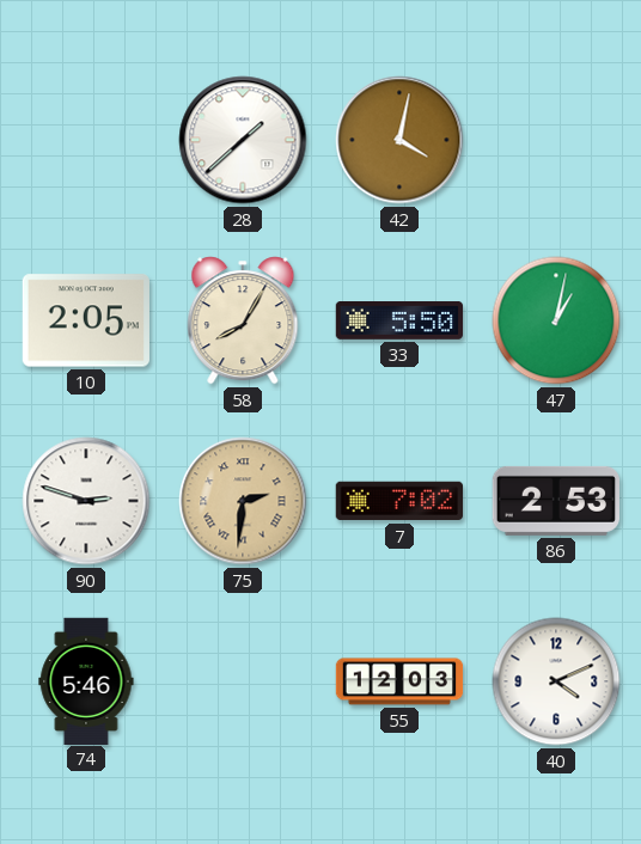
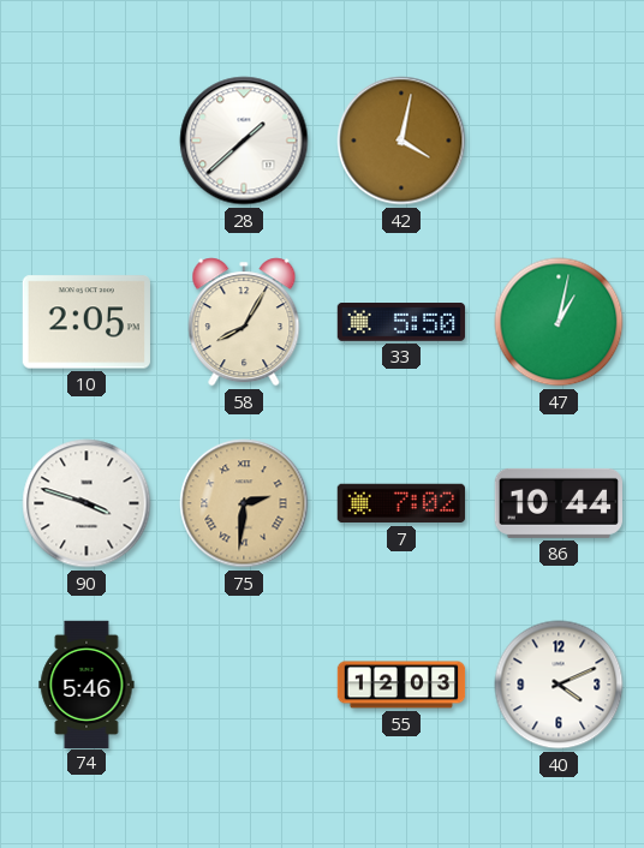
90: 2:48 -> 3:48
86: 2:53 -> 10:44
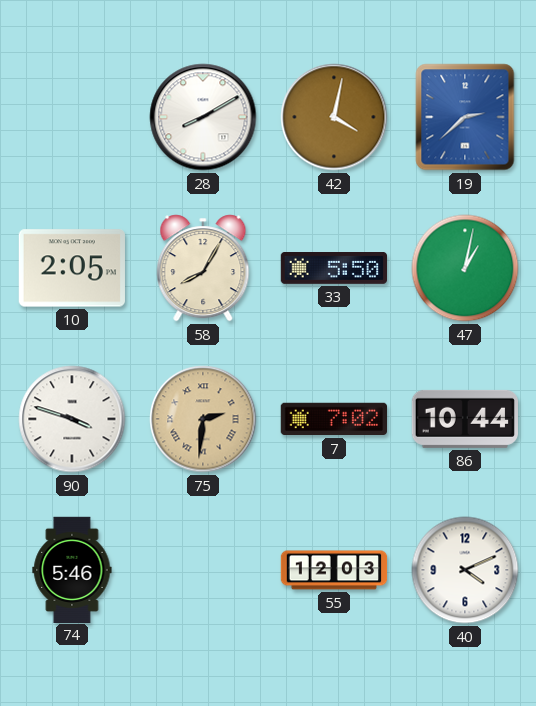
28: 1:38 -> 8:10
19: none -> 2:38
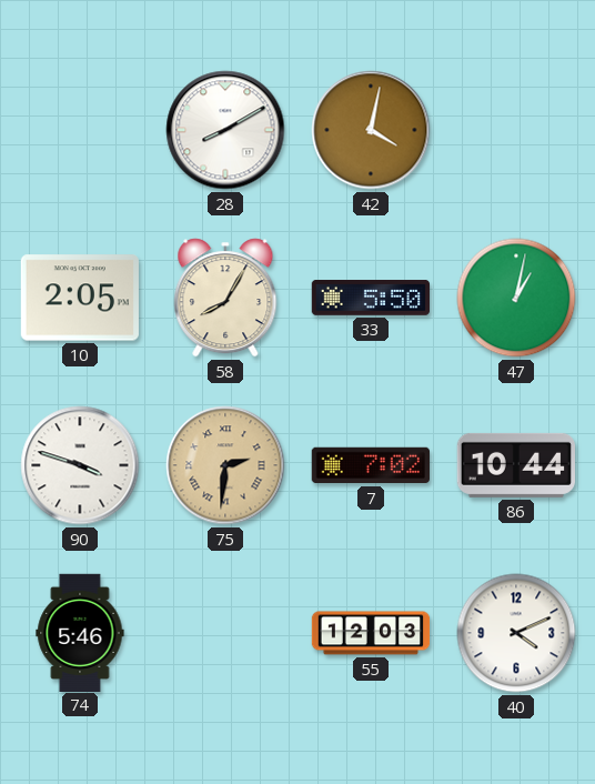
19: 2:38 -> none
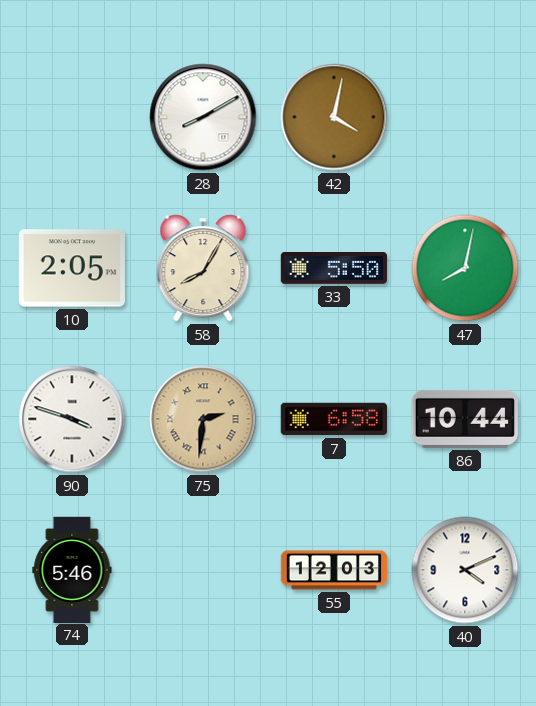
47: 1:02 -> 8:02
7: 7:02 -> 6:58
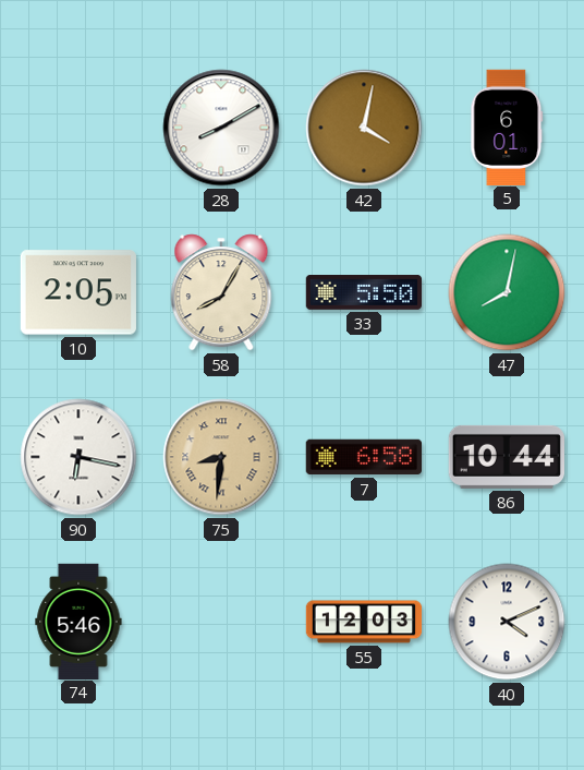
5: none -> 6:01
90: 3:48 -> 6:17
75: 2:31 -> 8:31
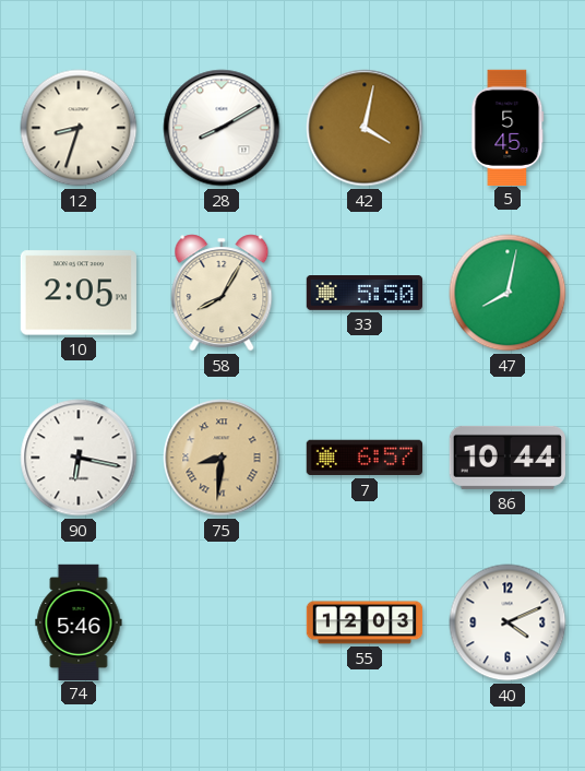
12: none -> 8:33
5: 6:01 -> 5:45
7: 6:58 -> 6:57
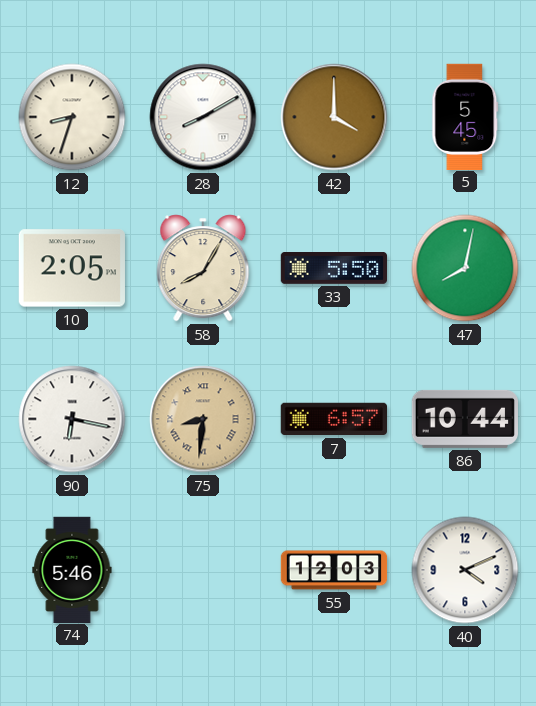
42: 4:02 -> 4:00
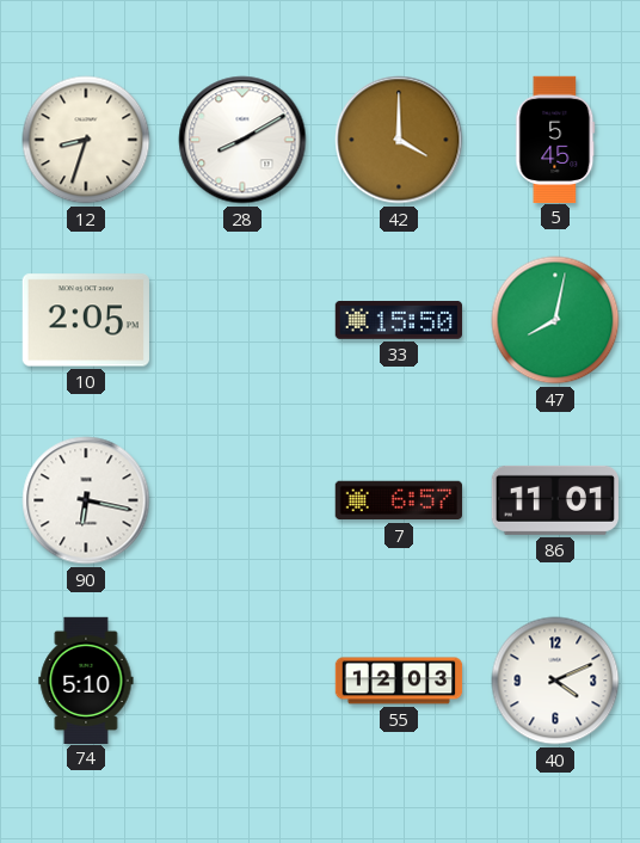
58: 8:05 -> none
33: 5:50 -> 15:50
75: 8:31 -> none
86: 10:44 -> 11:01
74: 5:46 -> 5:10
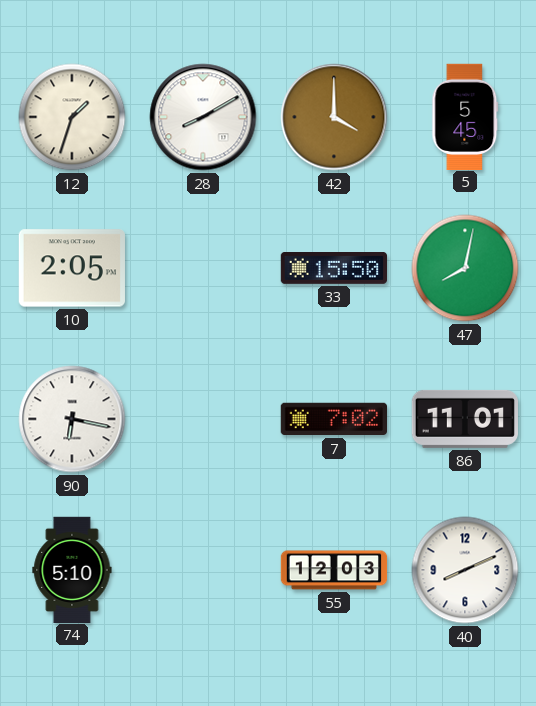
12: 8:33 -> 1:33
7: 6:57 -> 7:02
40: 4:11 -> 8:11
